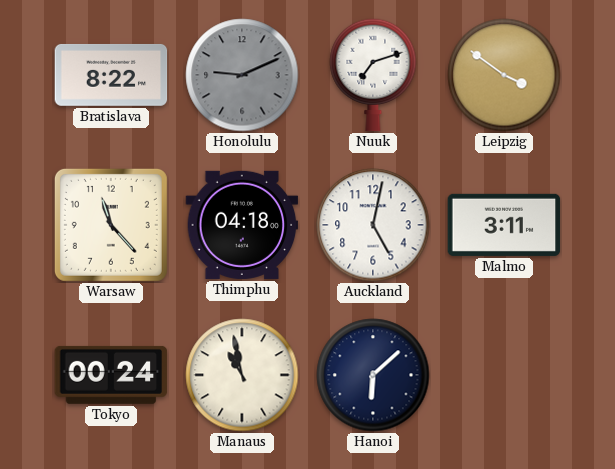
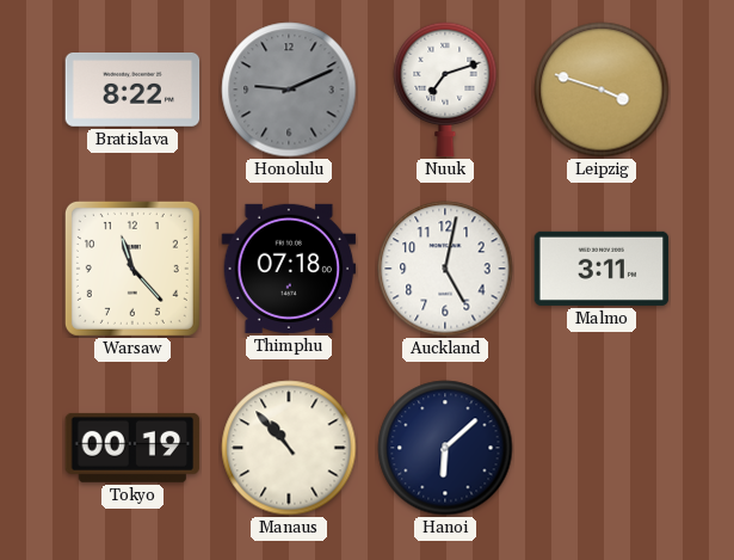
Leipzig: 3:51 -> 3:48
Thimphu: 04:18 -> 07:18
Tokyo: 00:24 -> 00:19
Manaus: 10:58 -> 10:53
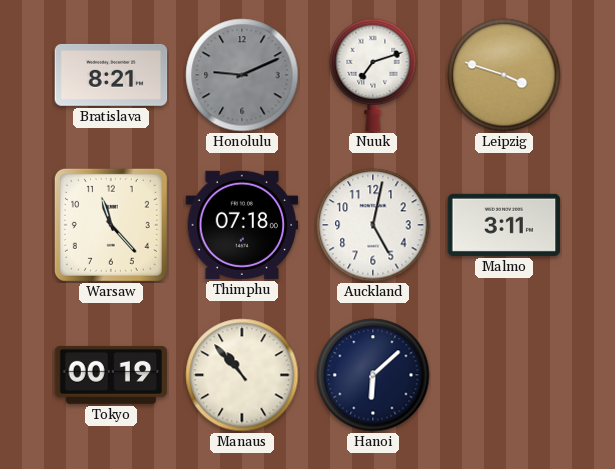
Bratislava: 8:22 -> 8:21
